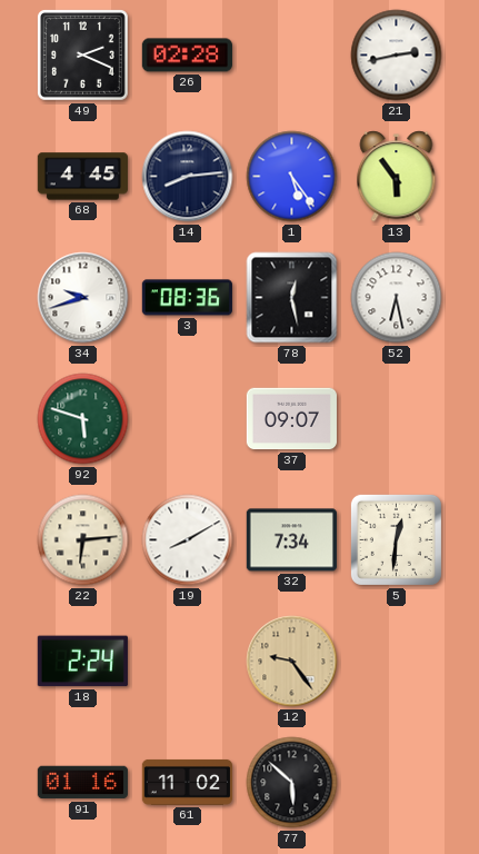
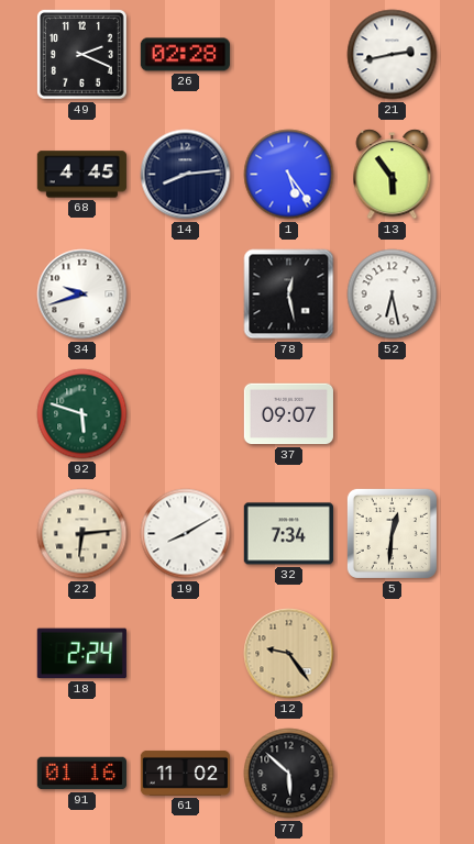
3: 08:36 -> none
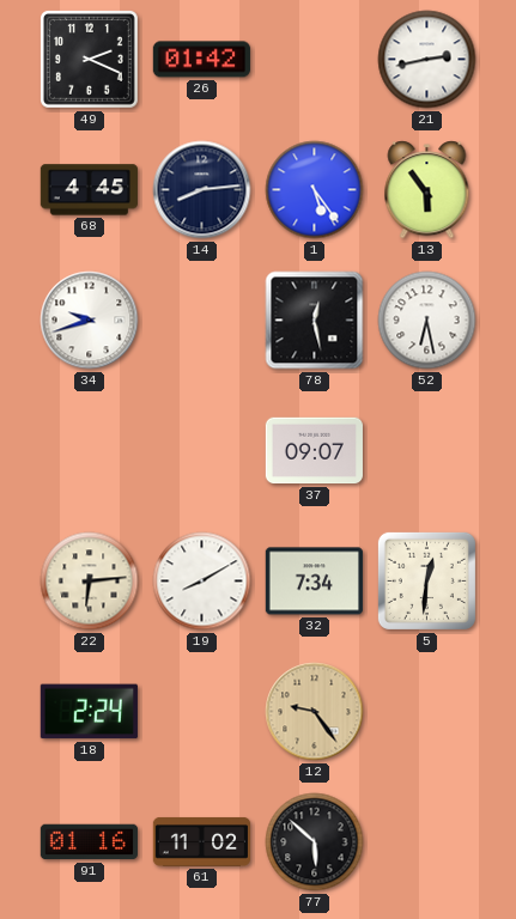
26: 02:28 -> 01:42
92: 5:48 -> none
